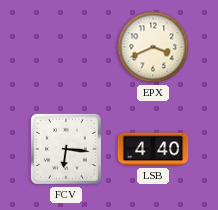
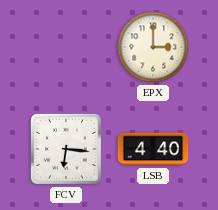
EPX: 3:41 -> 3:00
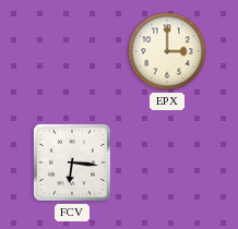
LSB: 4:40 -> none
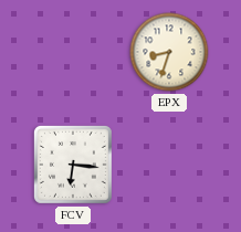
EPX: 3:00 -> 8:33
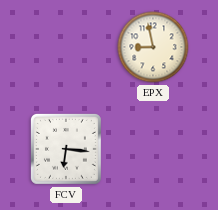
EPX: 8:33 -> 8:58
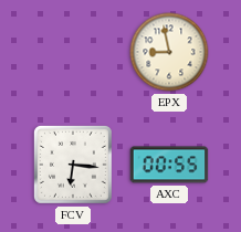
AXC: none -> 00:55
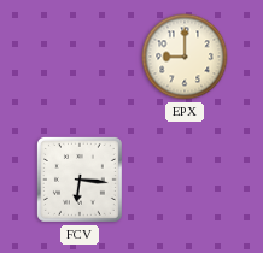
EPX: 8:58 -> 9:00
AXC: 00:55 -> none
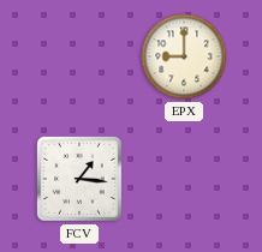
FCV: 6:16 -> 1:16
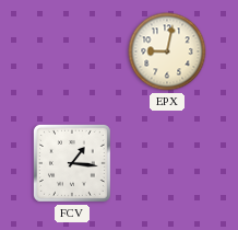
EPX: 9:00 -> 9:02
